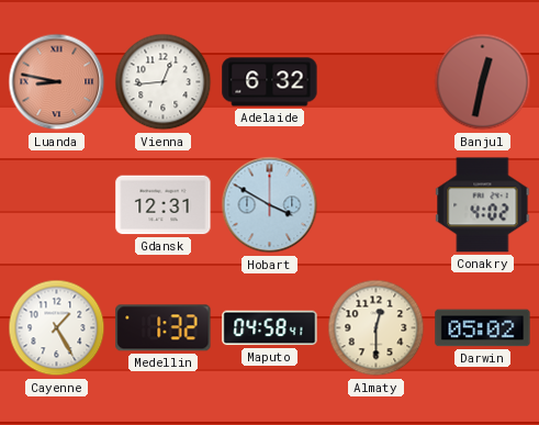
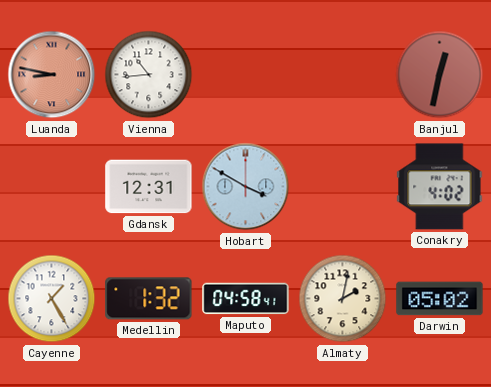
Vienna: 12:44 -> 10:44
Adelaide: 6:32 -> none
Almaty: 12:30 -> 2:02
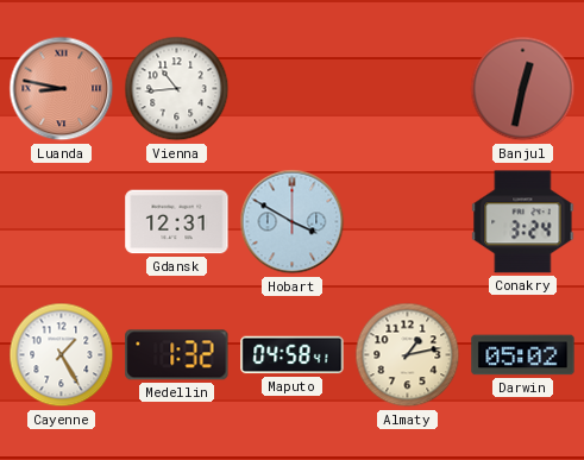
Conakry: 4:02 -> 3:24
Almaty: 2:02 -> 1:13
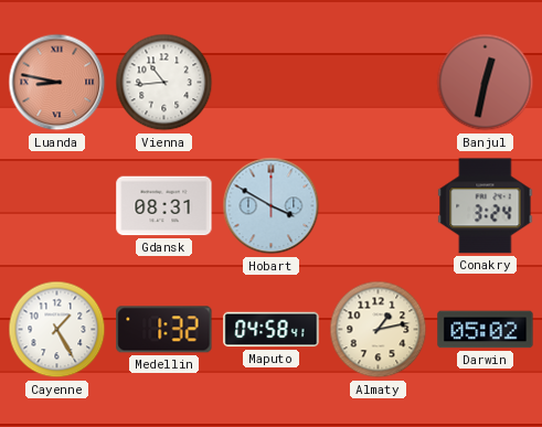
Gdansk: 12:31 -> 08:31
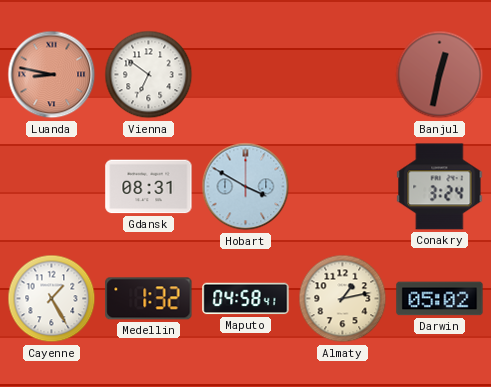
Vienna: 10:44 -> 6:51
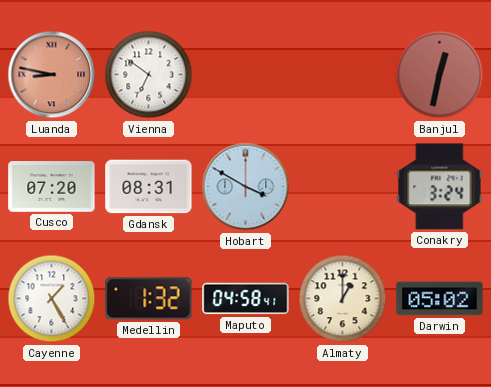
Cusco: none -> 07:20
Almaty: 1:13 -> 1:00
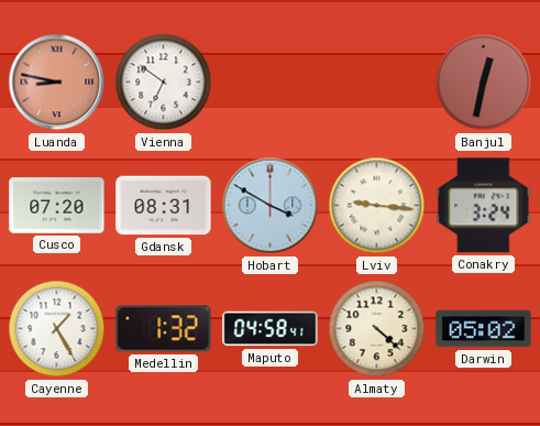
Lviv: none -> 9:16
Almaty: 1:00 -> 4:22
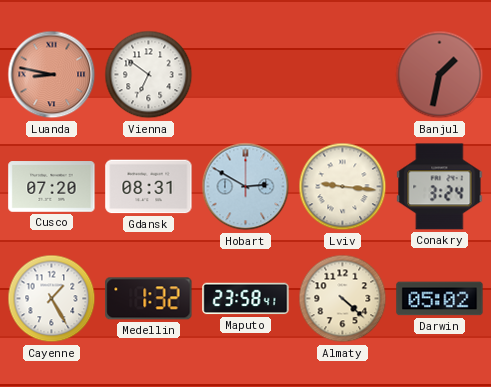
Banjul: 12:32 -> 1:32
Hobart: 3:50 -> 2:50
Maputo: 04:58 -> 23:58
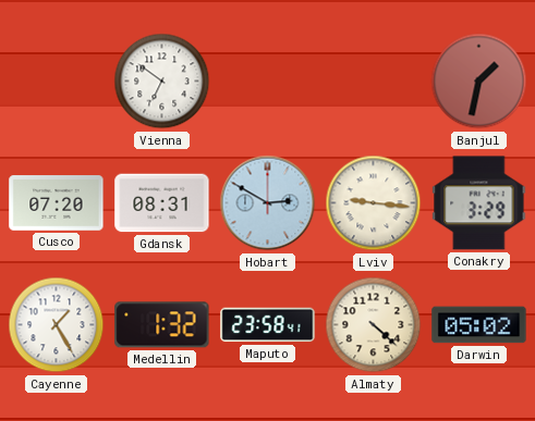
Luanda: 8:47 -> none
Conakry: 3:24 -> 3:29
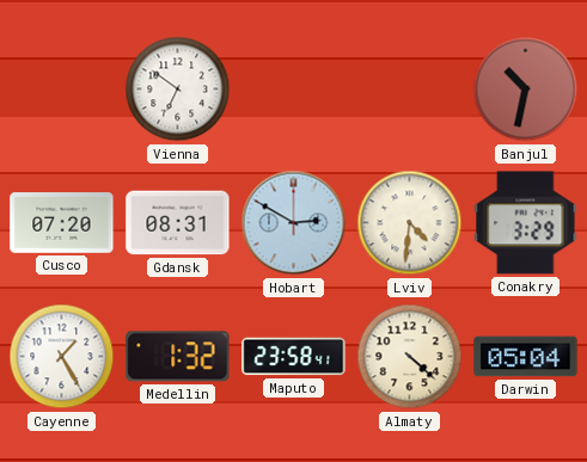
Banjul: 1:32 -> 10:32
Lviv: 9:16 -> 4:31
Darwin: 05:02 -> 05:04
